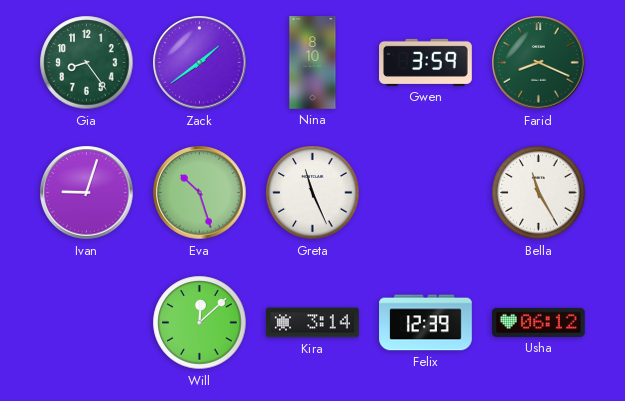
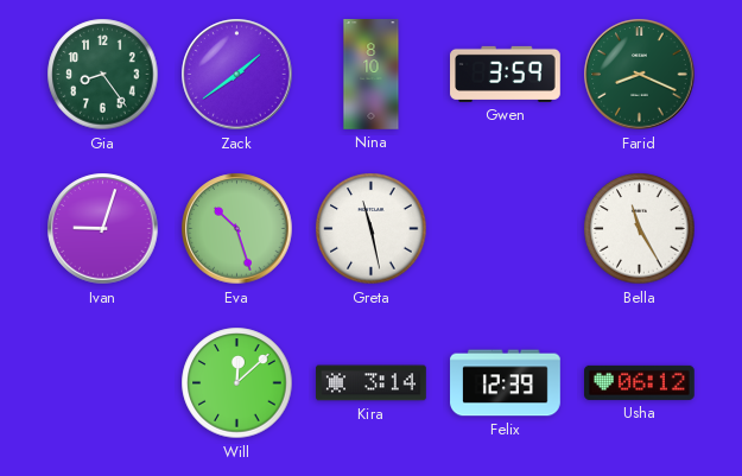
Greta: 11:26 -> 11:28
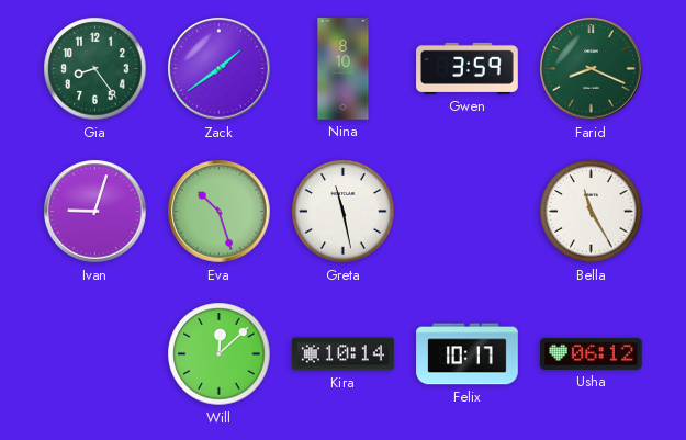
Kira: 3:14 -> 10:14
Felix: 12:39 -> 10:17
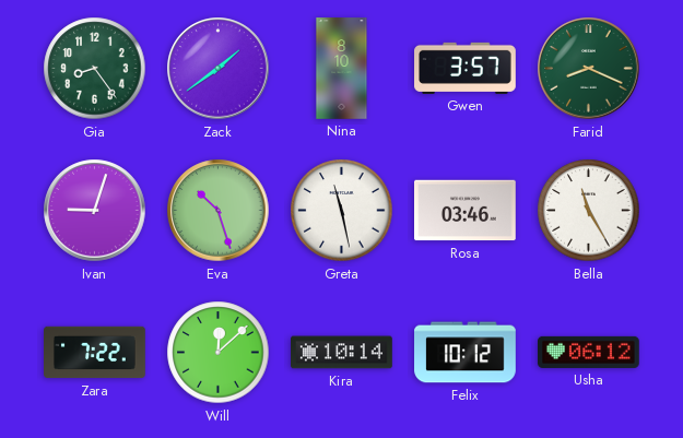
Gwen: 3:59 -> 3:57
Rosa: none -> 03:46
Zara: none -> 7:22
Felix: 10:17 -> 10:12
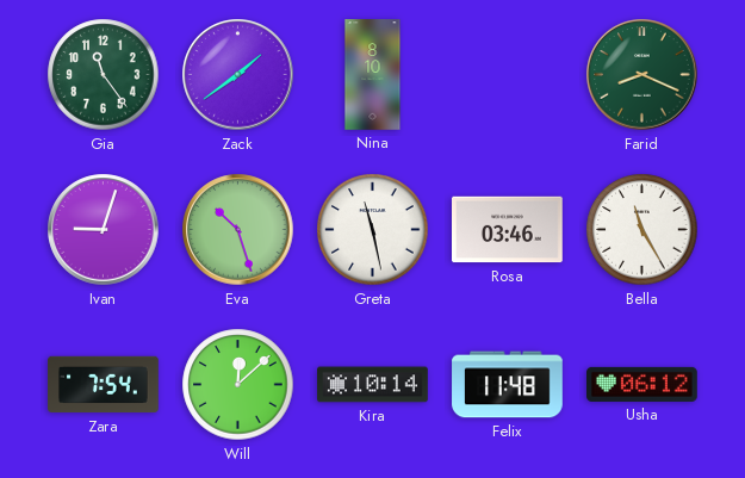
Gia: 8:24 -> 11:24
Gwen: 3:57 -> none
Zara: 7:22 -> 7:54
Felix: 10:12 -> 11:48
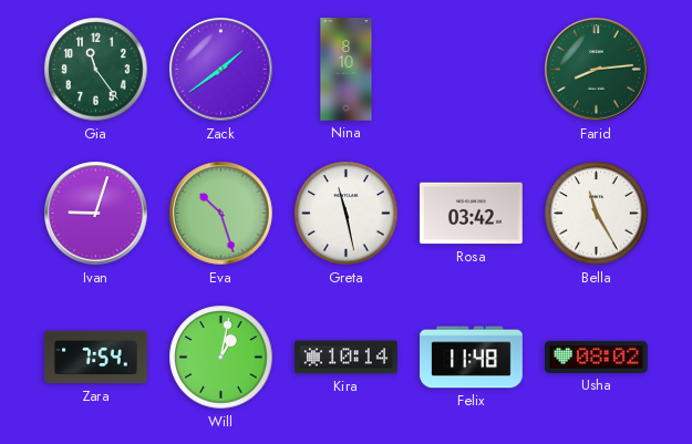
Farid: 8:19 -> 8:14
Rosa: 03:46 -> 03:42
Will: 12:08 -> 1:02
Usha: 06:12 -> 08:02
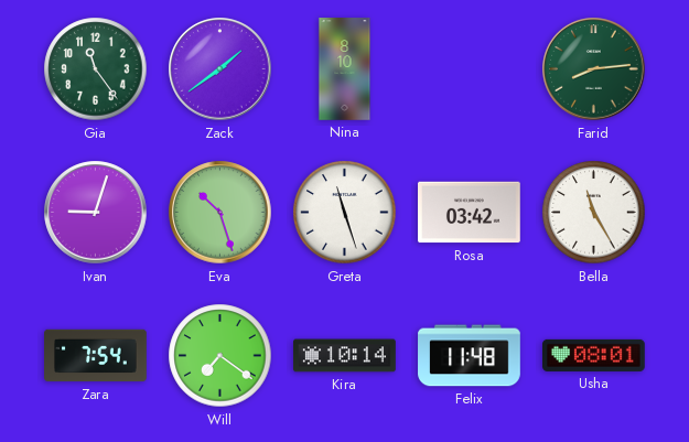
Greta: 11:28 -> 11:27
Will: 1:02 -> 7:21
Usha: 08:02 -> 08:01
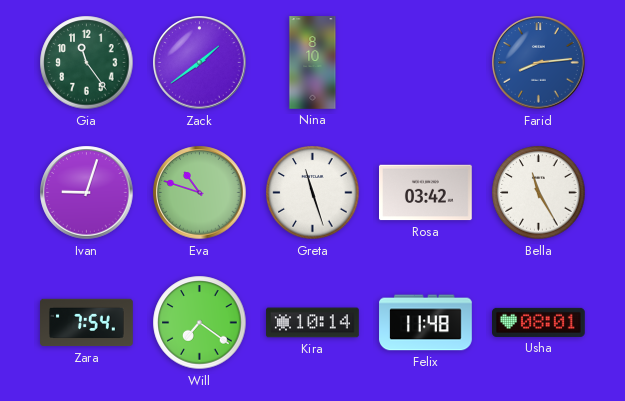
Farid dial: green -> blue
Eva: 10:27 -> 10:48
